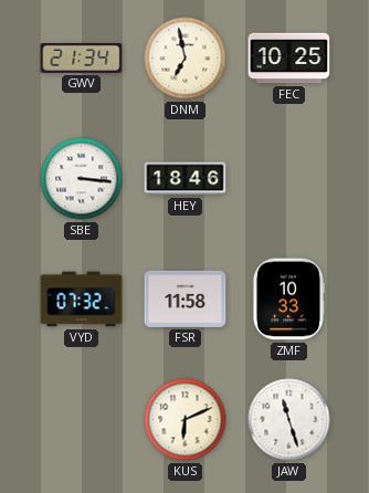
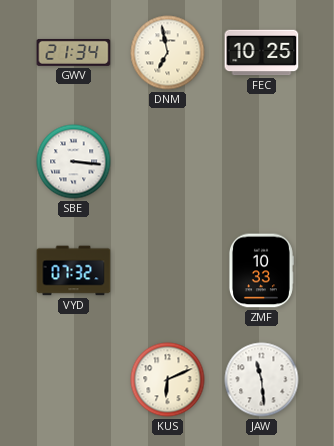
HEY: 18:46 -> none
FSR: 11:58 -> none
JAW: 11:27 -> 11:29
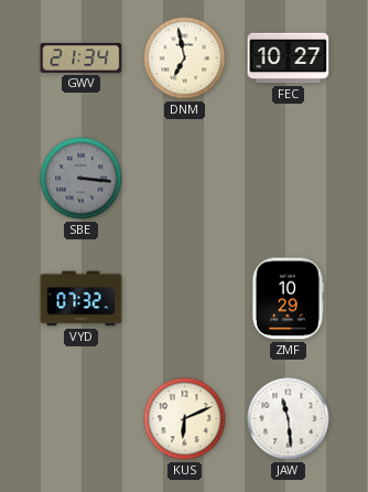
FEC: 10:25 -> 10:27
SBE dial: white -> grey
ZMF: 10:33 -> 10:29
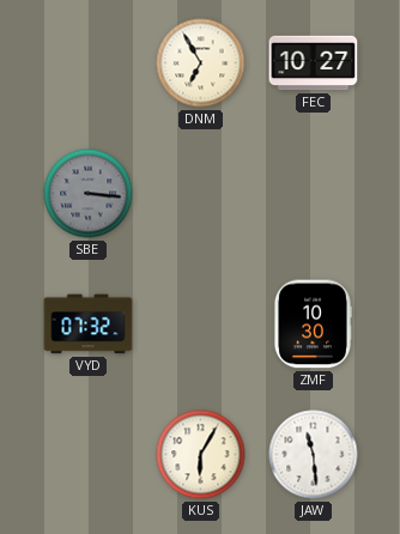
GWV: 21:34 -> none
DNM: 6:58 -> 6:55
ZMF: 10:29 -> 10:30
KUS: 6:11 -> 6:05
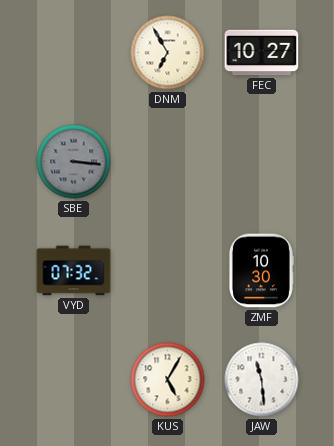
KUS: 6:05 -> 5:05
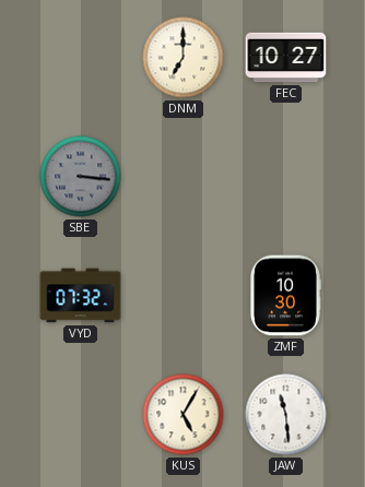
DNM: 6:55 -> 7:00
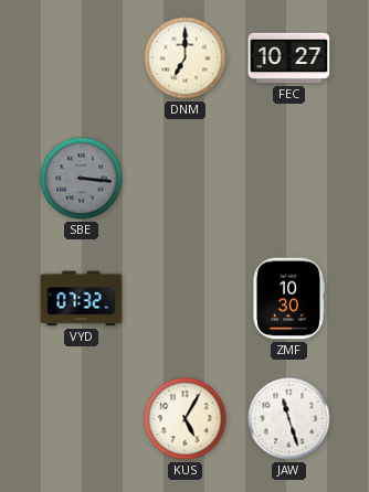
JAW: 11:29 -> 11:27
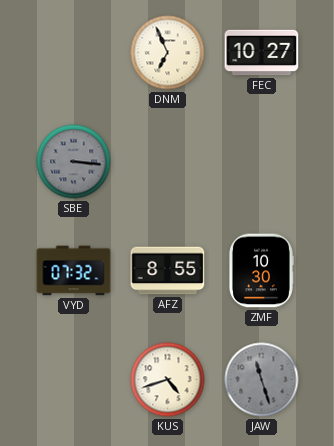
DNM: 7:00 -> 6:56
AFZ: none -> 8:55
KUS: 5:05 -> 4:42
JAW dial: white -> grey
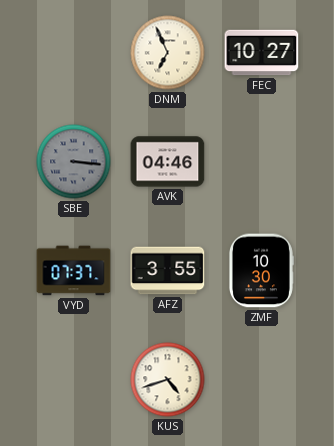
AVK: none -> 04:46
VYD: 07:32 -> 07:37
AFZ: 8:55 -> 3:55
JAW: 11:27 -> none
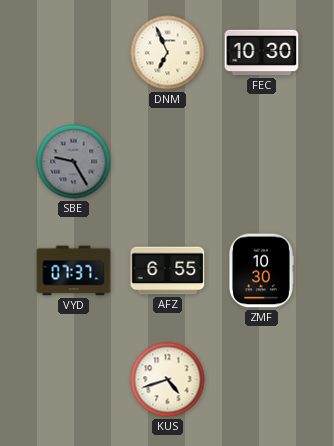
FEC: 10:27 -> 10:30
SBE: 3:16 -> 9:25
AVK: 04:46 -> none
AFZ: 3:55 -> 6:55
